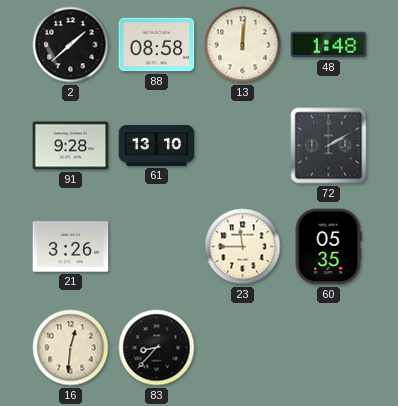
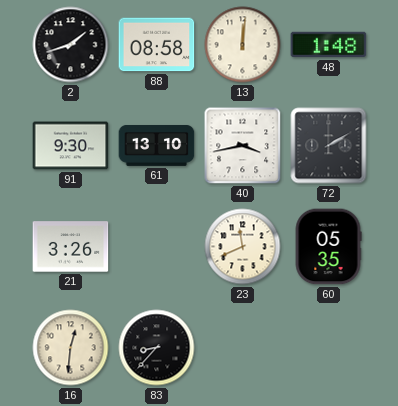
2: 1:38 -> 1:42
91: 9:28 -> 9:30
40: none -> 3:43
23: 11:45 -> 11:41
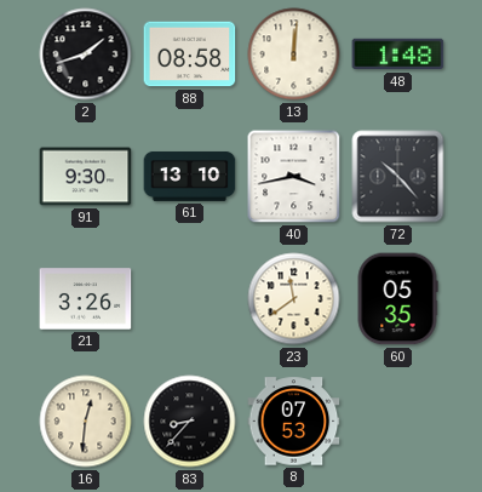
72: 2:10 -> 10:23
23: 11:41 -> 11:39
8: none -> 07:53
